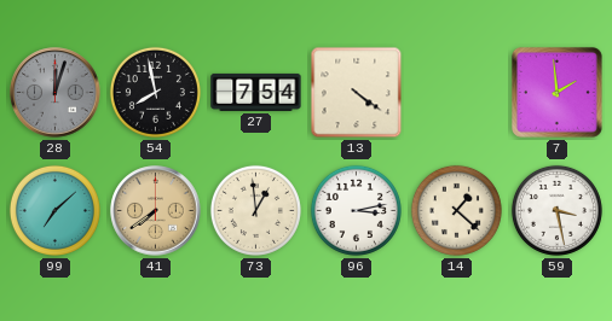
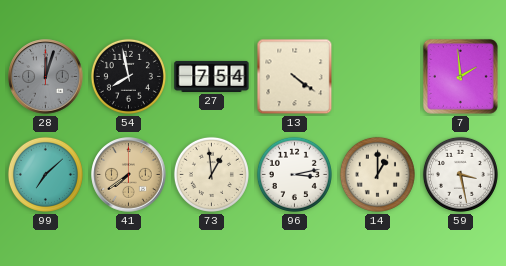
14: 1:22 -> 1:00
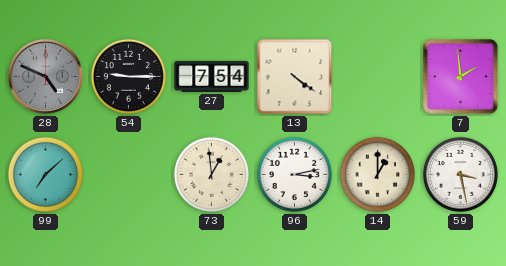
28: 12:03 -> 4:49
54: 7:58 -> 9:15
41: 7:39 -> none
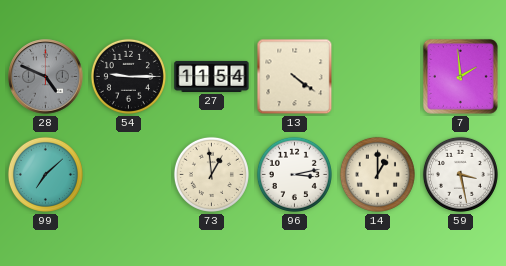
27: 7:54 -> 11:54
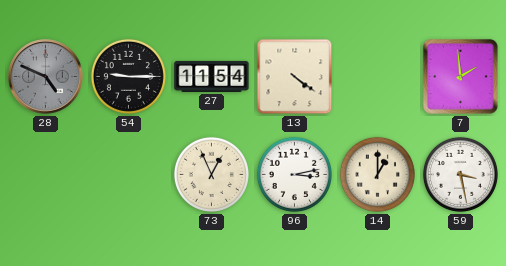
99: 7:08 -> none
73: 12:59 -> 12:56
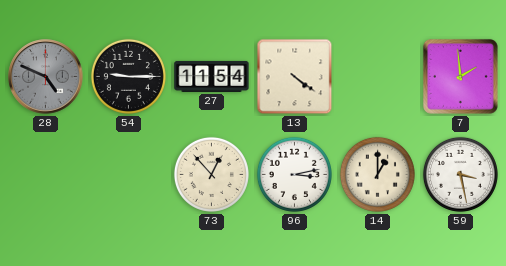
73: 12:56 -> 12:53
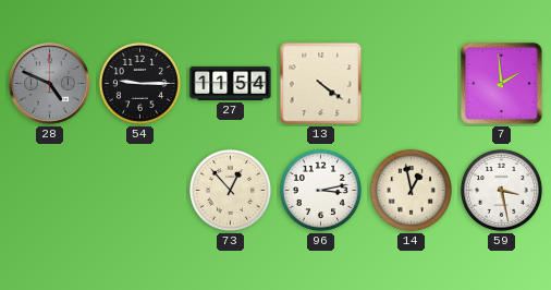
14: 1:00 -> 12:58
